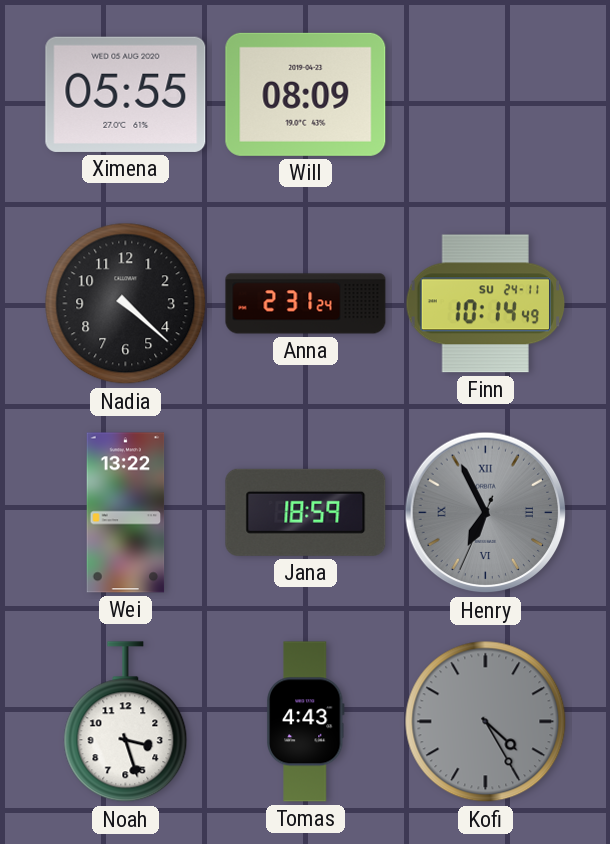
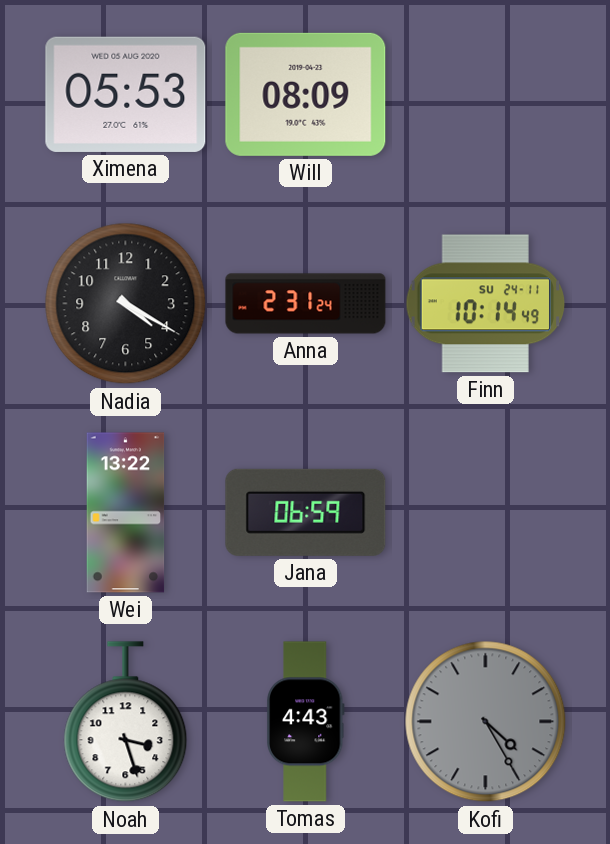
Ximena: 05:55 -> 05:53
Nadia: 4:22 -> 4:20
Jana: 18:59 -> 06:59
Henry: 6:55 -> none
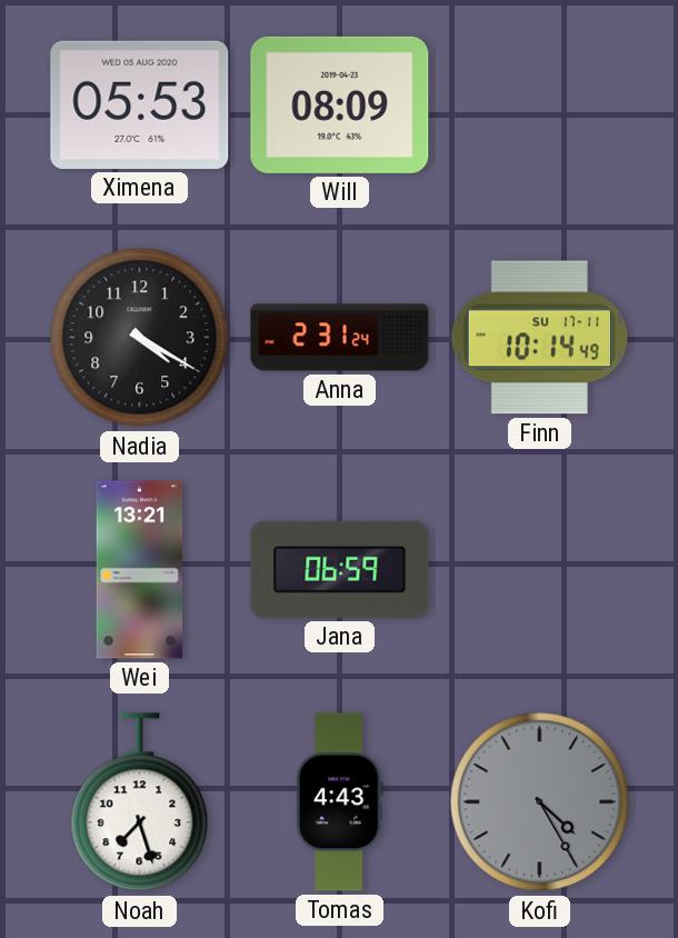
Finn date: SU 24-11 -> SU 17-11
Wei: 13:22 -> 13:21
Noah: 3:27 -> 7:27
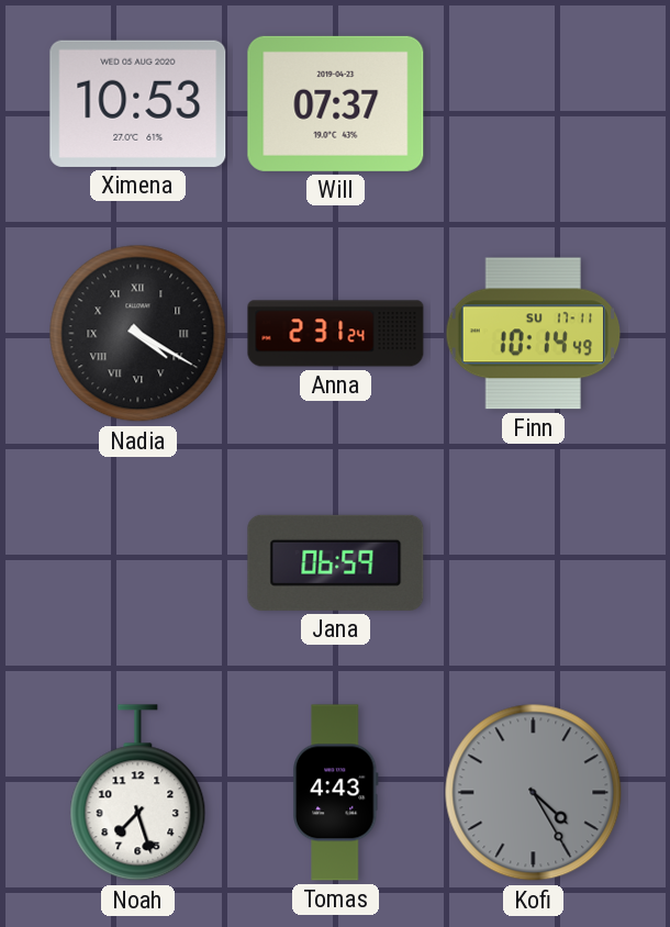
Ximena: 05:53 -> 10:53
Will: 08:09 -> 07:37
Nadia numerals: Arabic -> Roman
Wei: 13:21 -> none
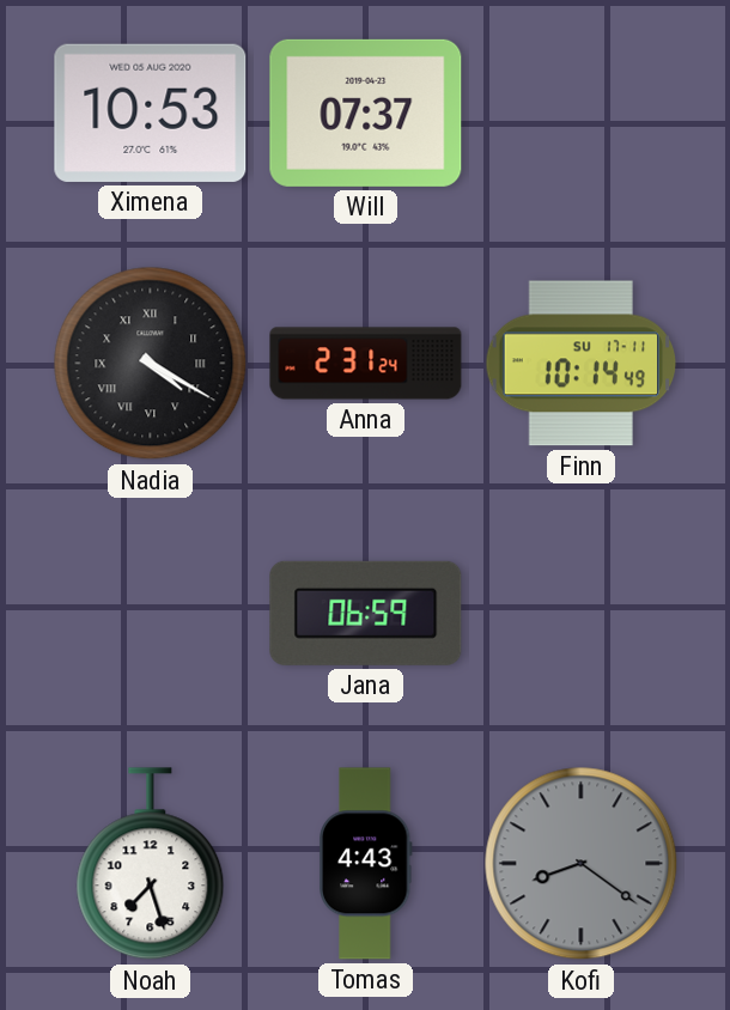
Kofi: 4:25 -> 8:21
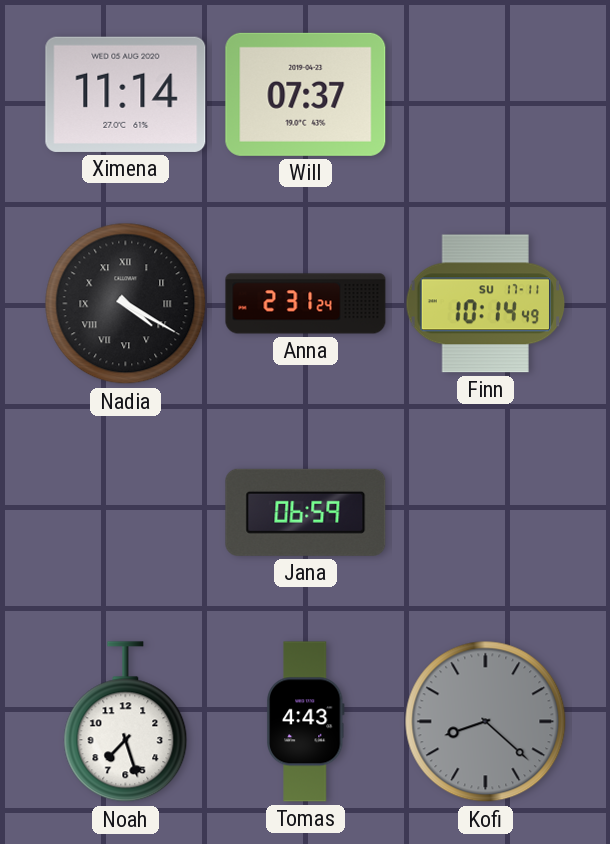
Ximena: 10:53 -> 11:14
Kofi: 8:21 -> 8:22
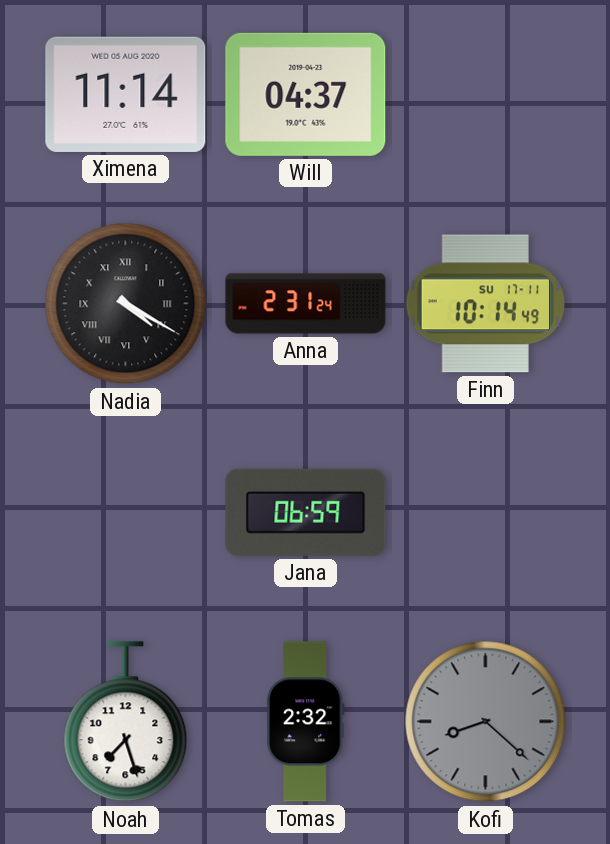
Will: 07:37 -> 04:37
Tomas: 4:43 -> 2:32
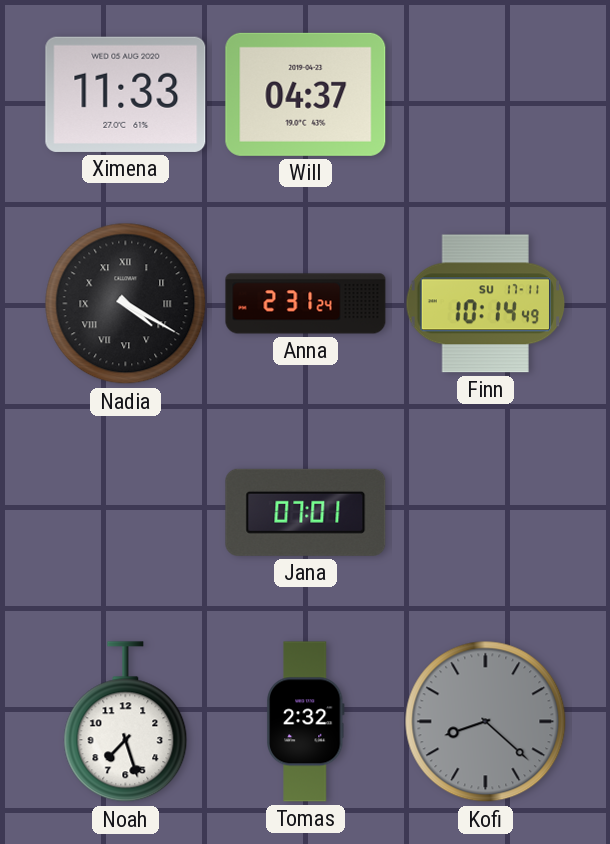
Ximena: 11:14 -> 11:33
Jana: 06:59 -> 07:01
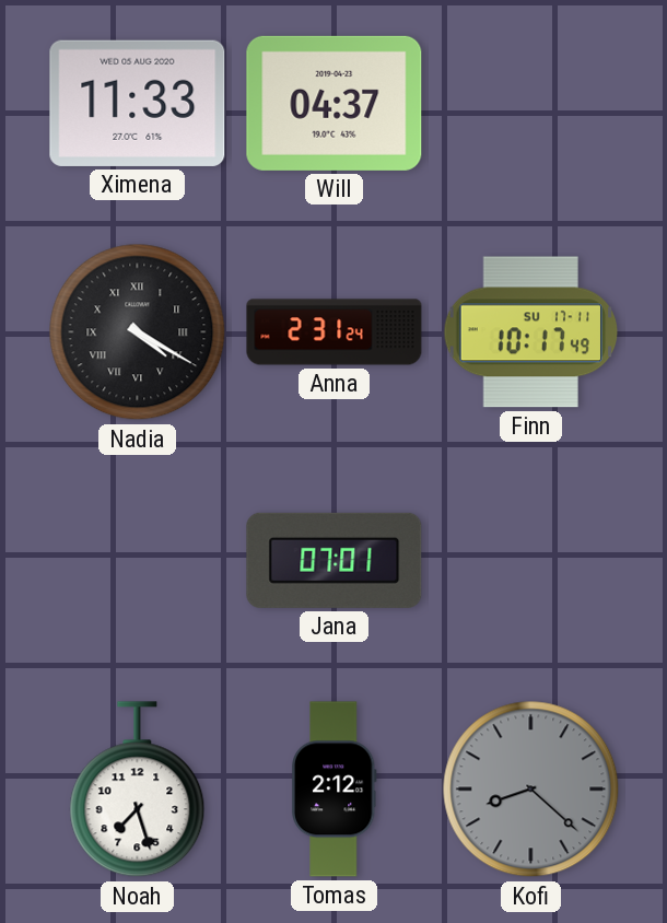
Finn: 10:14 -> 10:17
Tomas: 2:32 -> 2:12
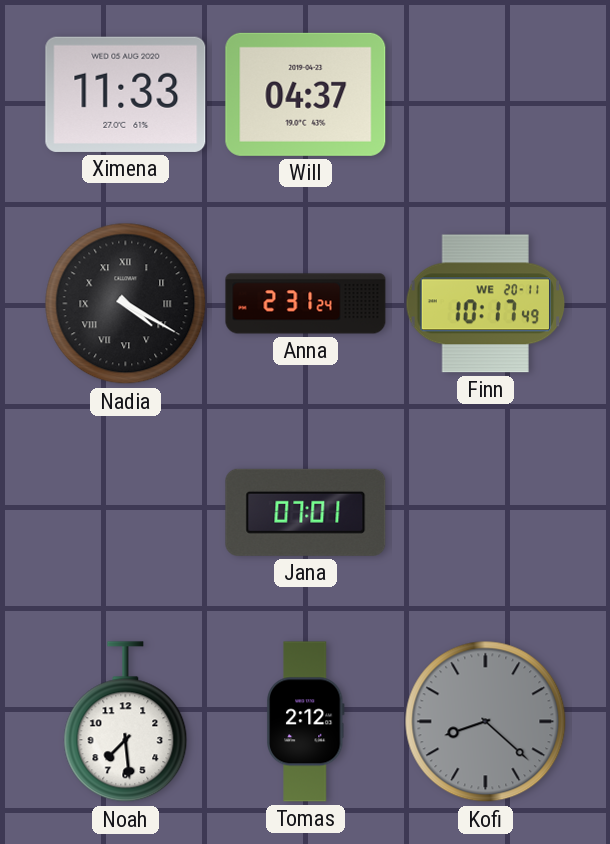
Finn date: SU 17-11 -> WE 20-11
Noah: 7:27 -> 7:29
